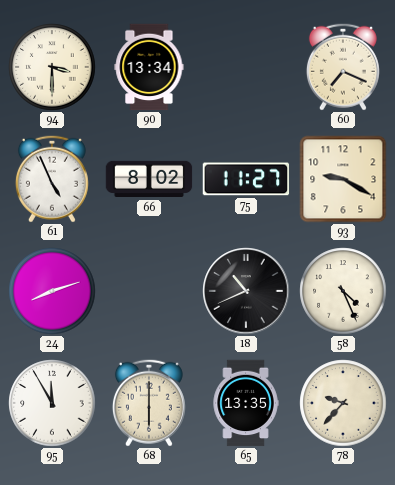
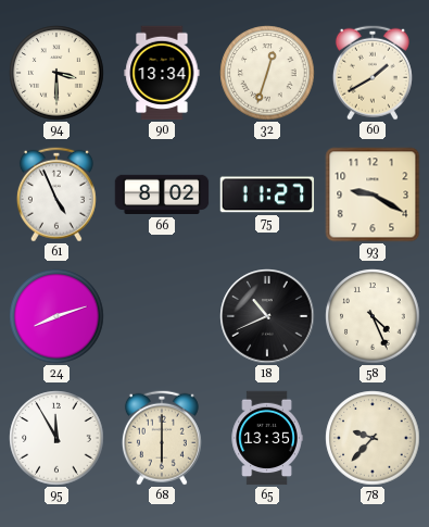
32: none -> 12:33
60: 7:19 -> 1:40
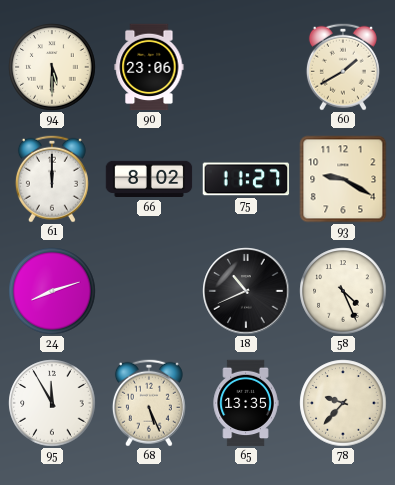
94: 3:30 -> 5:30
90: 13:34 -> 23:06
32: 12:33 -> none
61: 4:56 -> 12:00
68: 6:00 -> 5:26
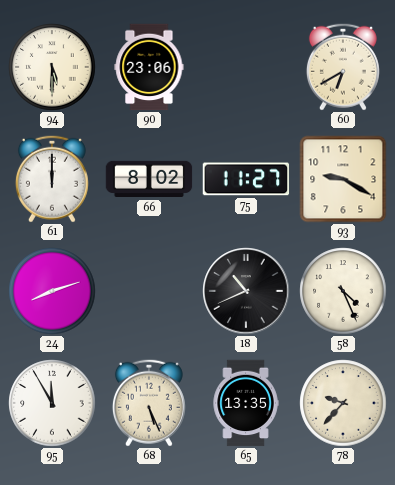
60: 1:40 -> 6:40
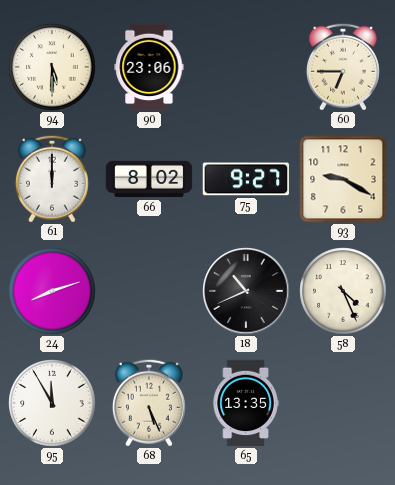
60: 6:40 -> 6:45
75: 11:27 -> 9:27
78: 9:37 -> none
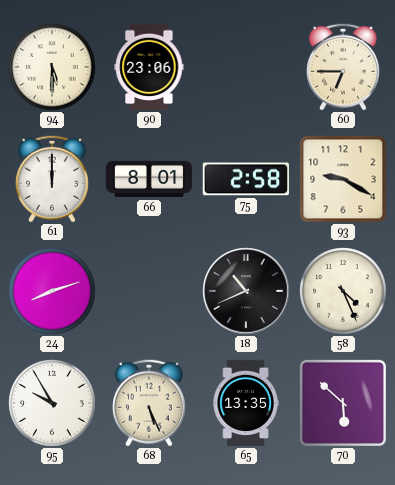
66: 8:02 -> 8:01
75: 9:27 -> 2:58
95: 11:55 -> 9:55
70: none -> 5:52
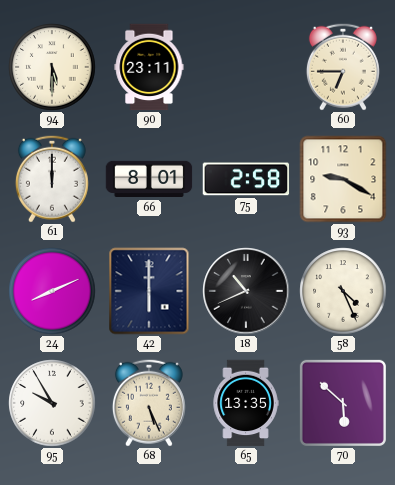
90: 23:06 -> 23:11
24: 8:12 -> 8:11
42: none -> 6:00
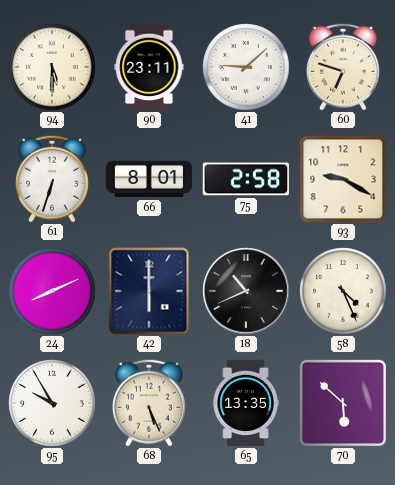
41: none -> 9:08
60: 6:45 -> 6:48
61: 12:00 -> 6:33
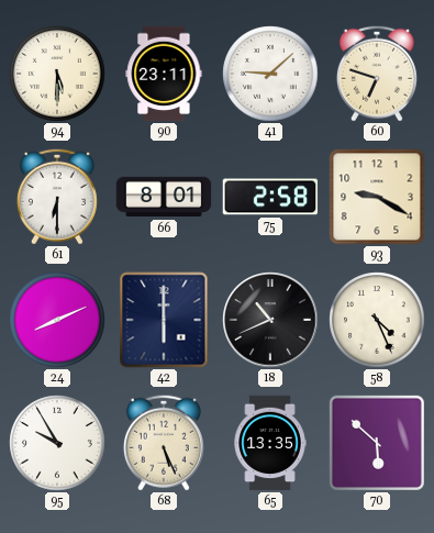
61: 6:33 -> 6:30
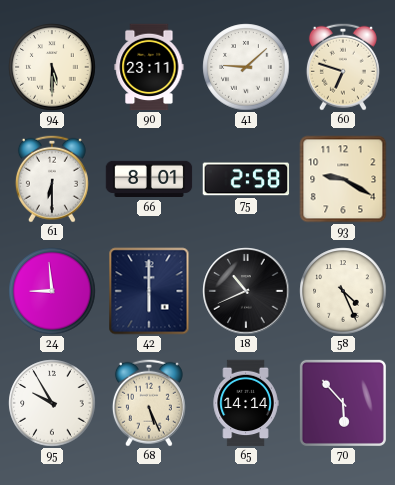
24: 8:11 -> 8:59
65: 13:35 -> 14:14
70: 5:52 -> 5:53
